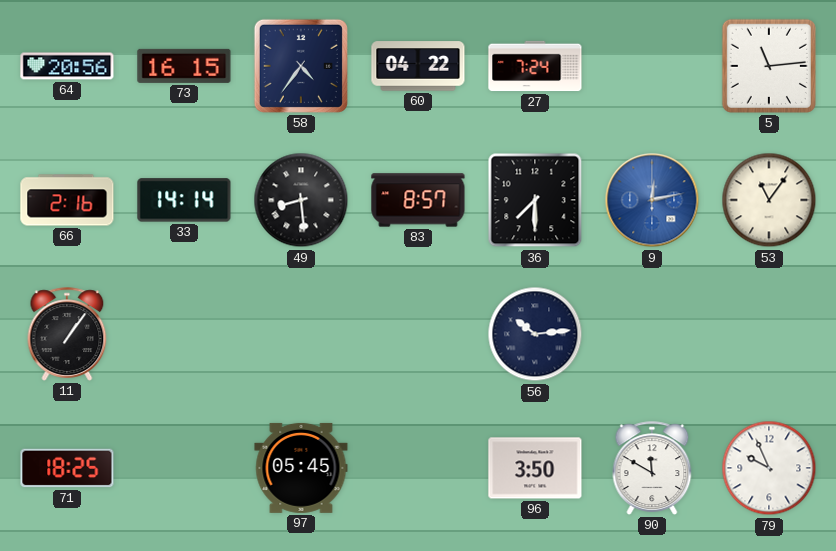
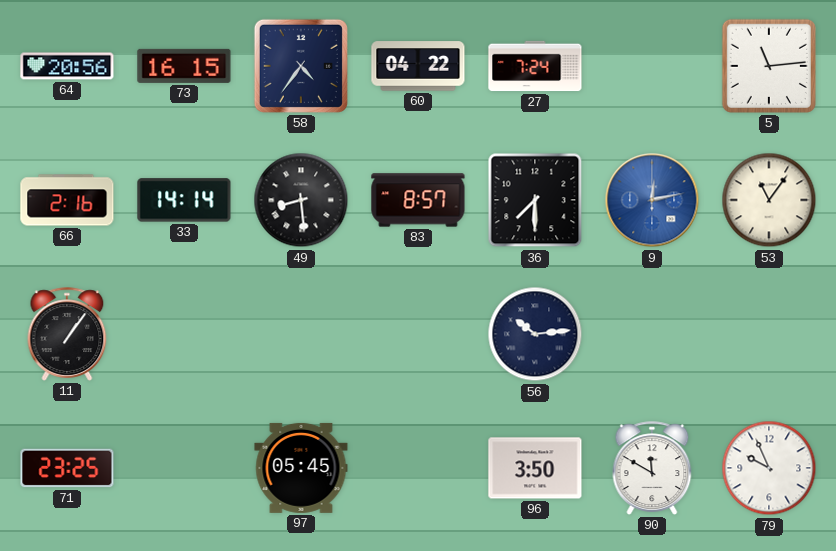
71: 18:25 -> 23:25
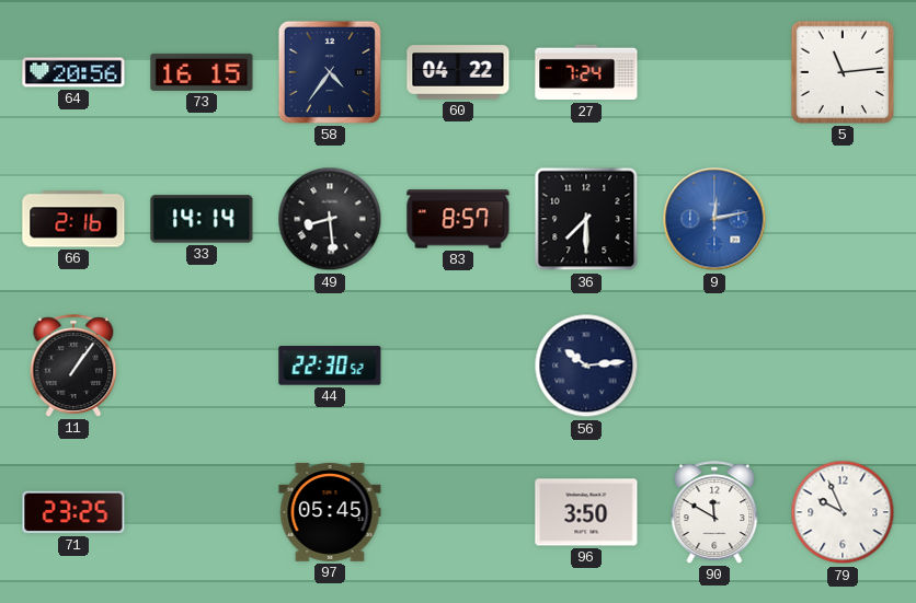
53: 11:06 -> none
44: none -> 22:30
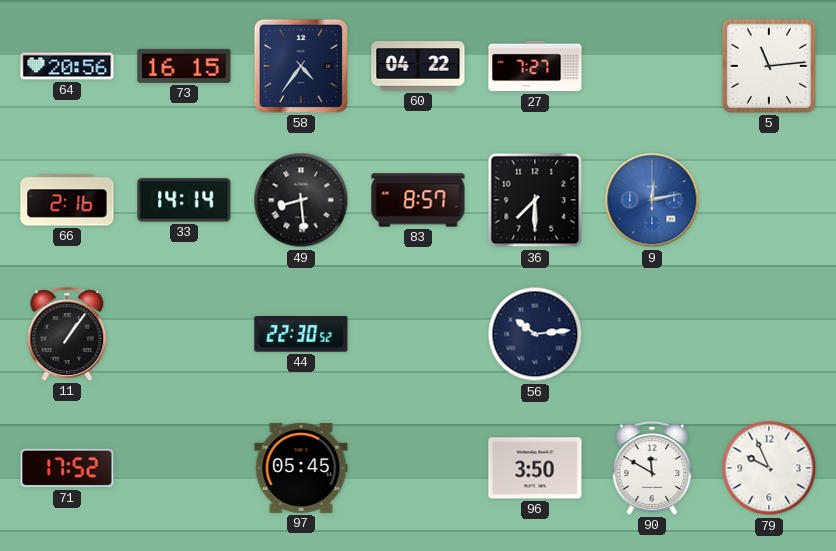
27: 7:24 -> 7:27
71: 23:25 -> 17:52
